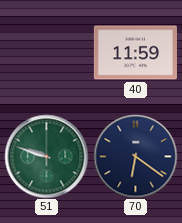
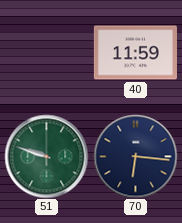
70: 6:21 -> 6:16
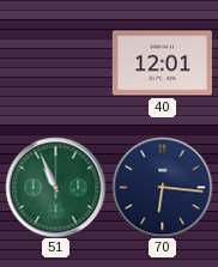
40: 11:59 -> 12:01
51: 9:48 -> 10:56
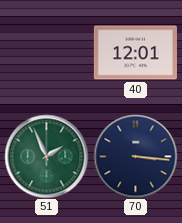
51: 10:56 -> 1:56
70: 6:16 -> 3:16
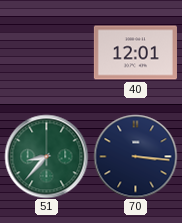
51: 1:56 -> 8:37
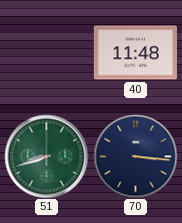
40: 12:01 -> 11:48
51: 8:37 -> 8:42
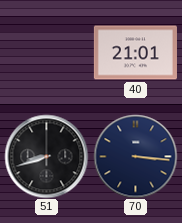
40: 11:48 -> 21:01
51 dial: green -> black
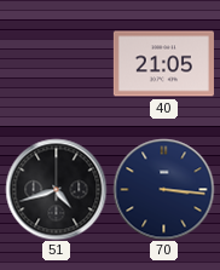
40: 21:01 -> 21:05
51: 8:42 -> 4:42
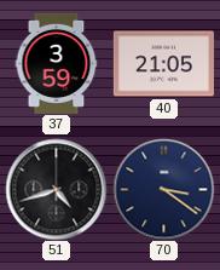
37: none -> 3:59
70: 3:16 -> 3:21
